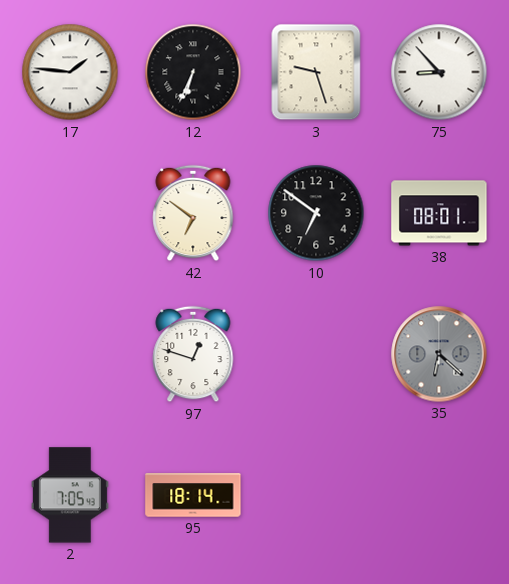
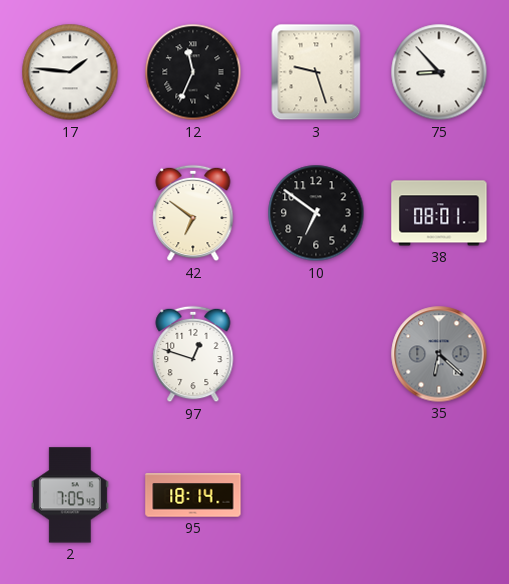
12: 6:34 -> 11:34
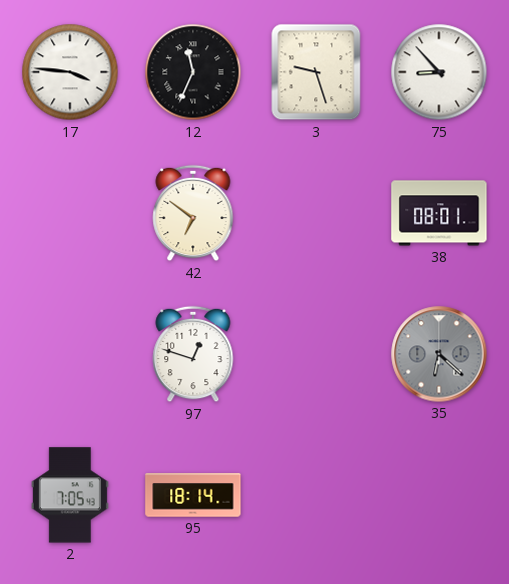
17: 1:46 -> 3:46
10: 6:51 -> none
